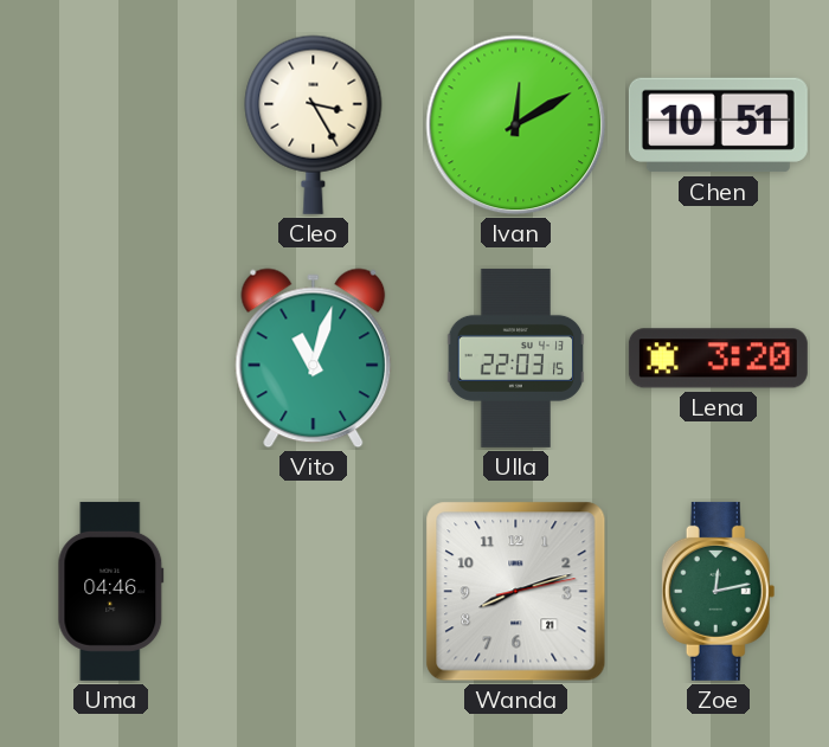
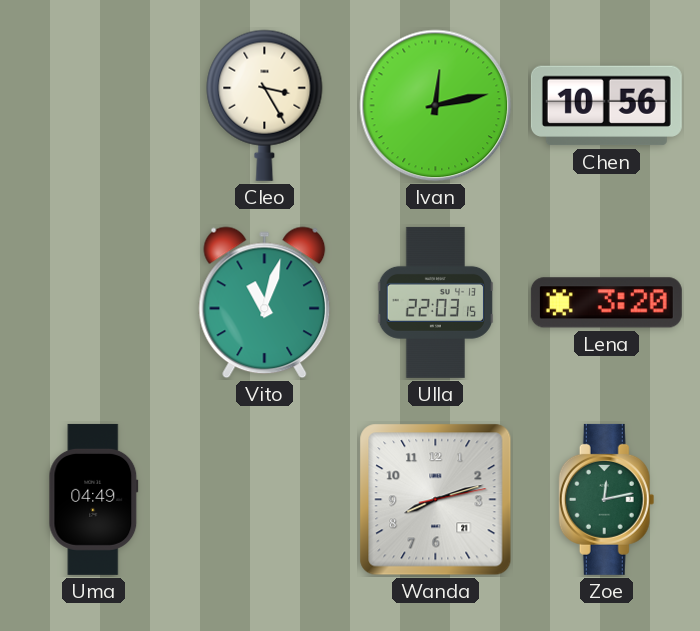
Ivan: 12:10 -> 12:13
Chen: 10:51 -> 10:56
Uma: 04:46 -> 04:49
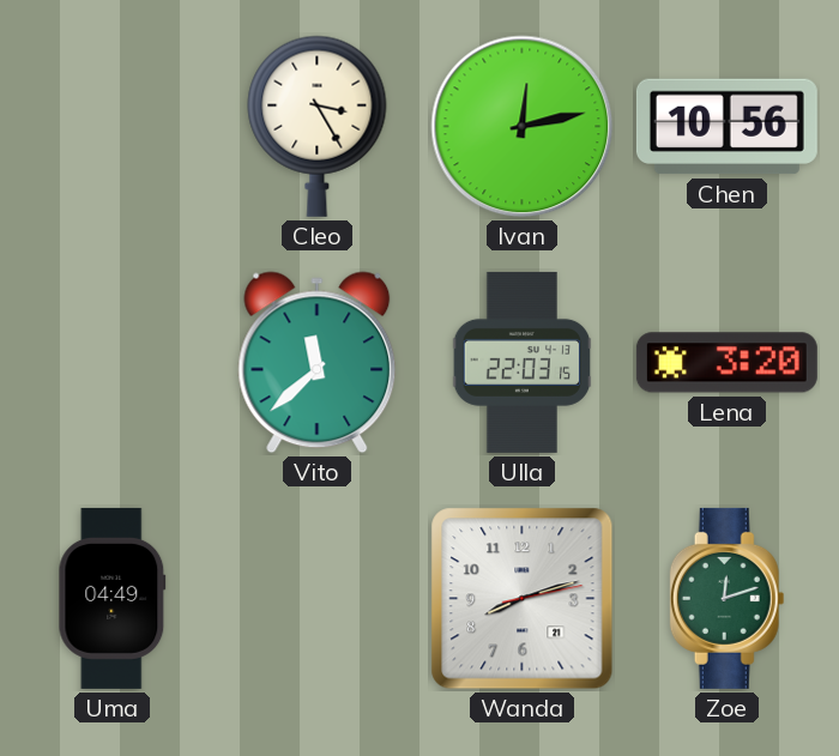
Vito: 11:03 -> 11:38
Zoe: 12:13 -> 12:12
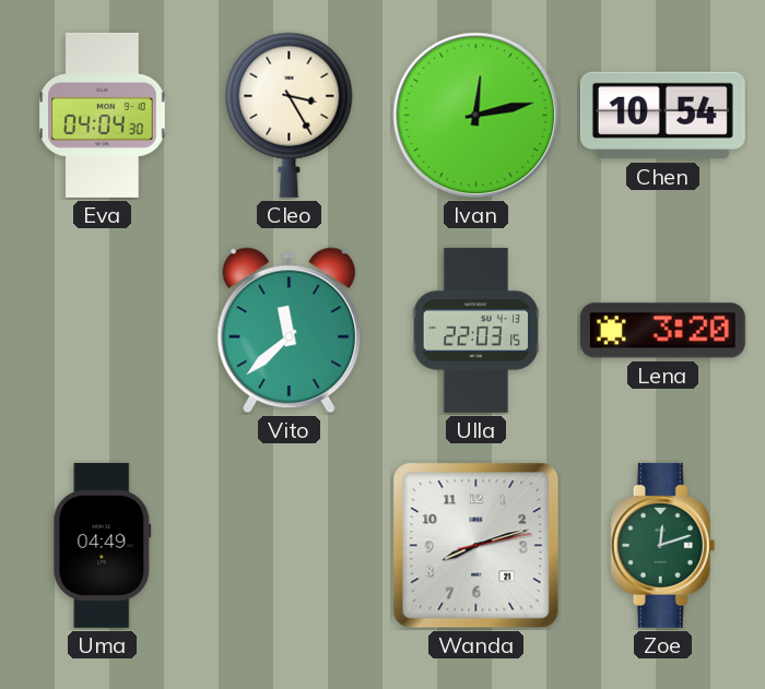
Eva: none -> 04:04
Chen: 10:56 -> 10:54
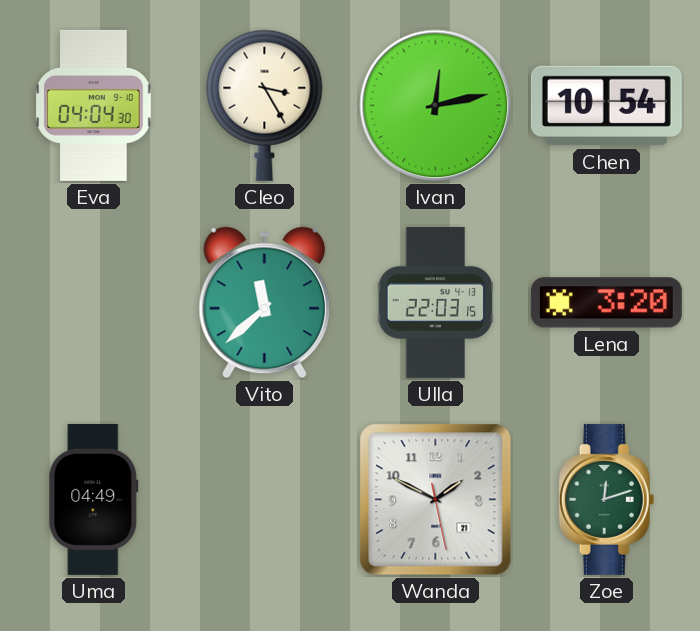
Wanda: 8:12 -> 1:49
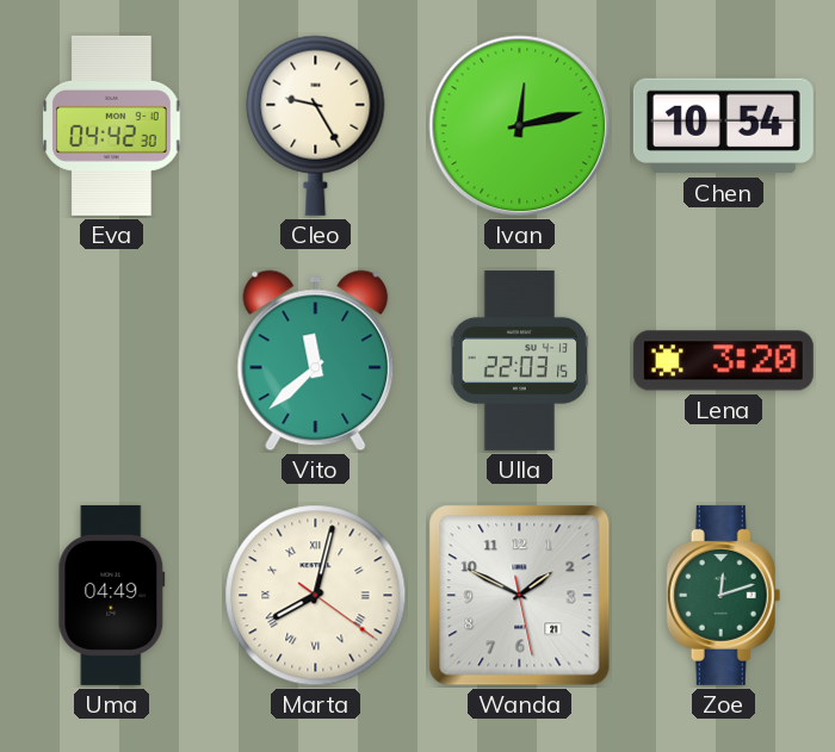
Eva: 04:04 -> 04:42
Cleo: 3:25 -> 9:25
Marta: none -> 8:02
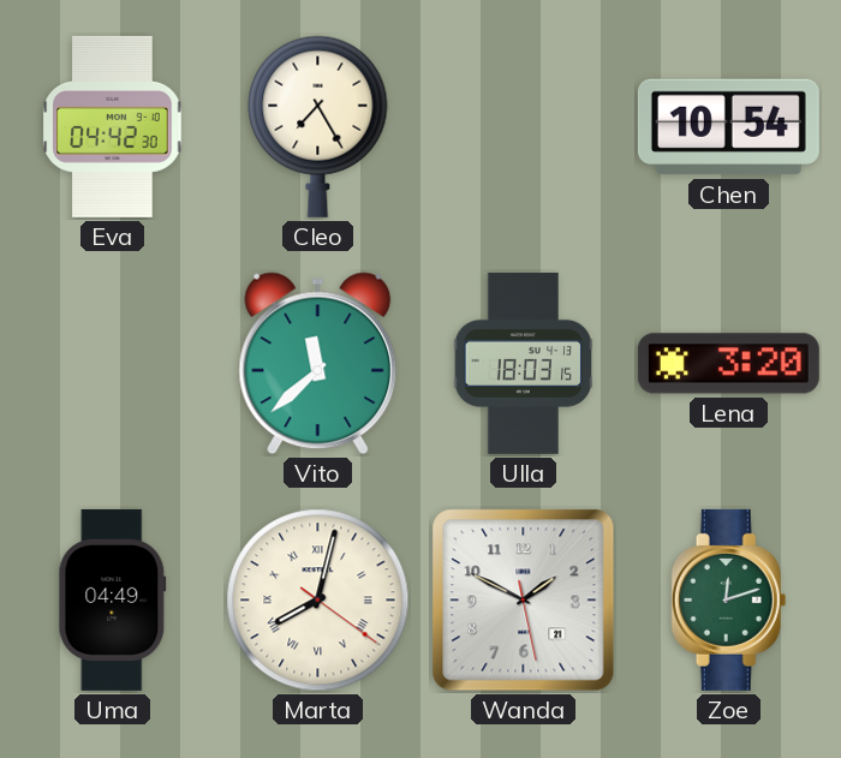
Cleo: 9:25 -> 7:25
Ivan: 12:13 -> none
Ulla: 22:03 -> 18:03
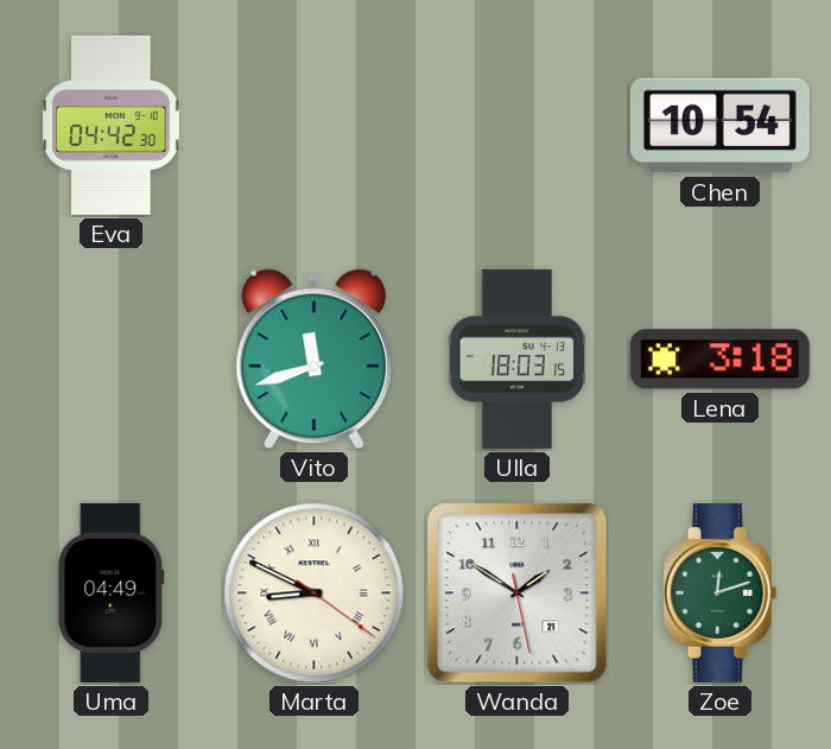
Cleo: 7:25 -> none
Vito: 11:38 -> 11:42
Lena: 3:20 -> 3:18
Marta: 8:02 -> 8:49
Wanda: 1:49 -> 1:50
